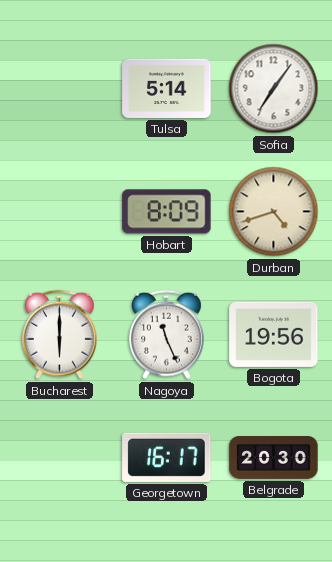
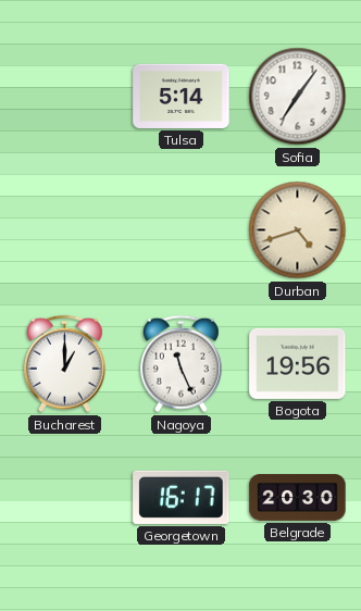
Hobart: 8:09 -> none
Bucharest: 6:00 -> 1:00
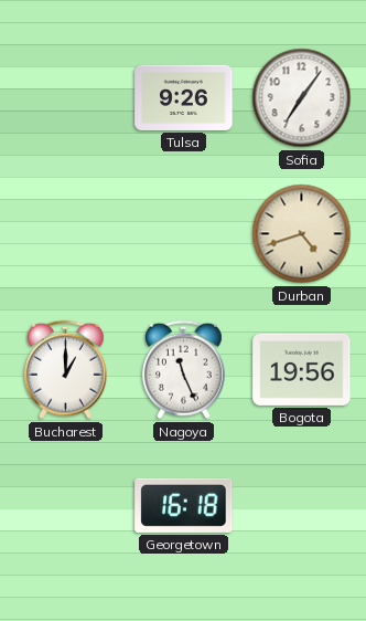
Tulsa: 5:14 -> 9:26
Georgetown: 16:17 -> 16:18
Belgrade: 20:30 -> none
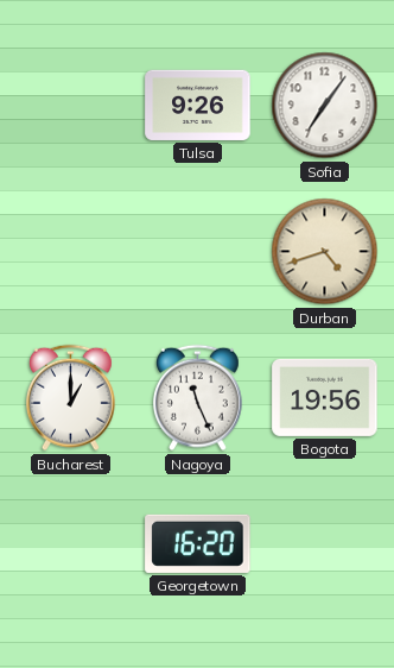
Georgetown: 16:18 -> 16:20
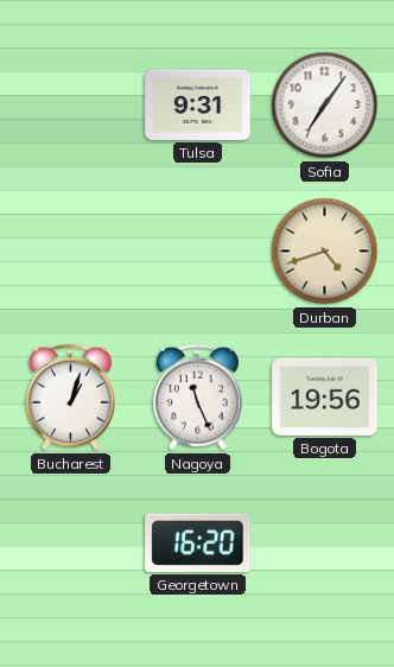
Tulsa: 9:26 -> 9:31
Bucharest: 1:00 -> 1:03
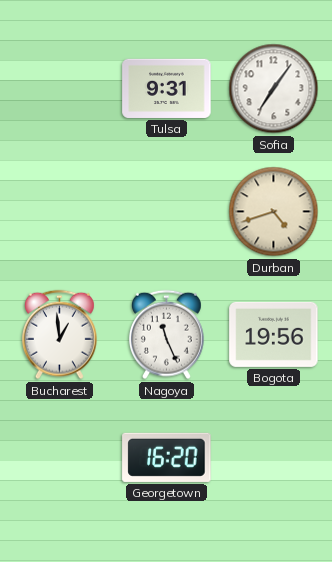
Bucharest: 1:03 -> 12:59
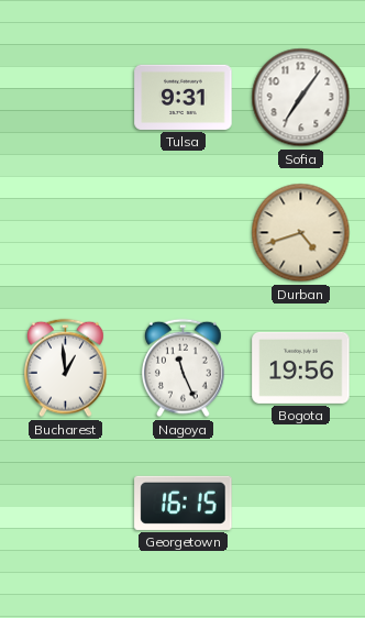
Georgetown: 16:20 -> 16:15
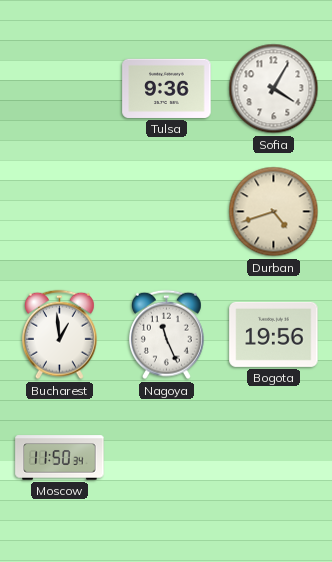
Tulsa: 9:31 -> 9:36
Sofia: 7:06 -> 4:05
Moscow: none -> 11:50
Georgetown: 16:15 -> none
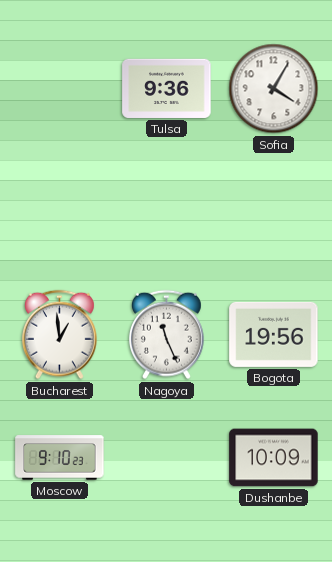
Durban: 4:42 -> none
Moscow: 11:50 -> 9:10
Dushanbe: none -> 10:09
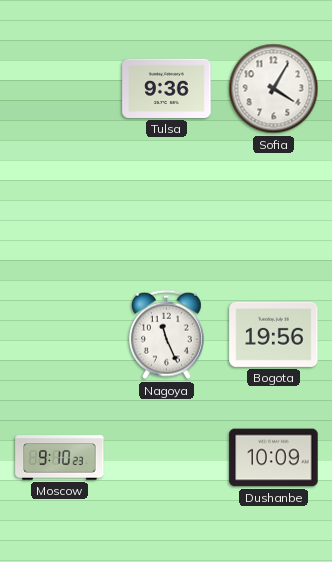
Bucharest: 12:59 -> none
